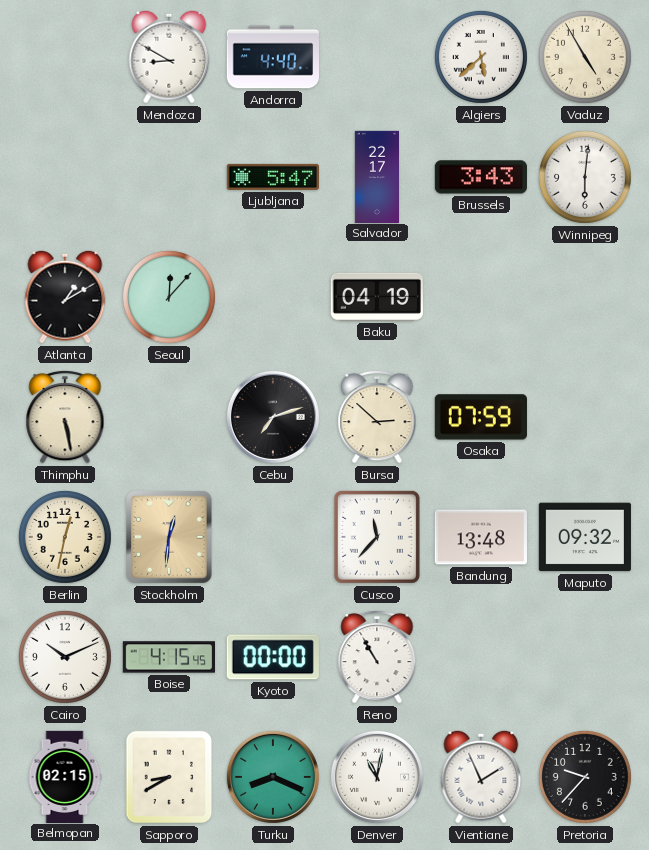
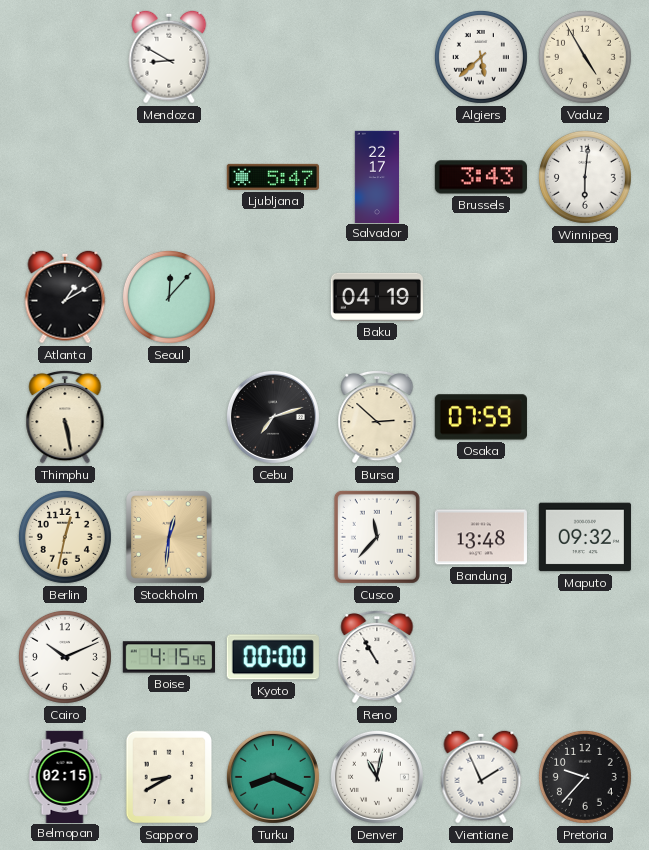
Andorra: 4:40 -> none
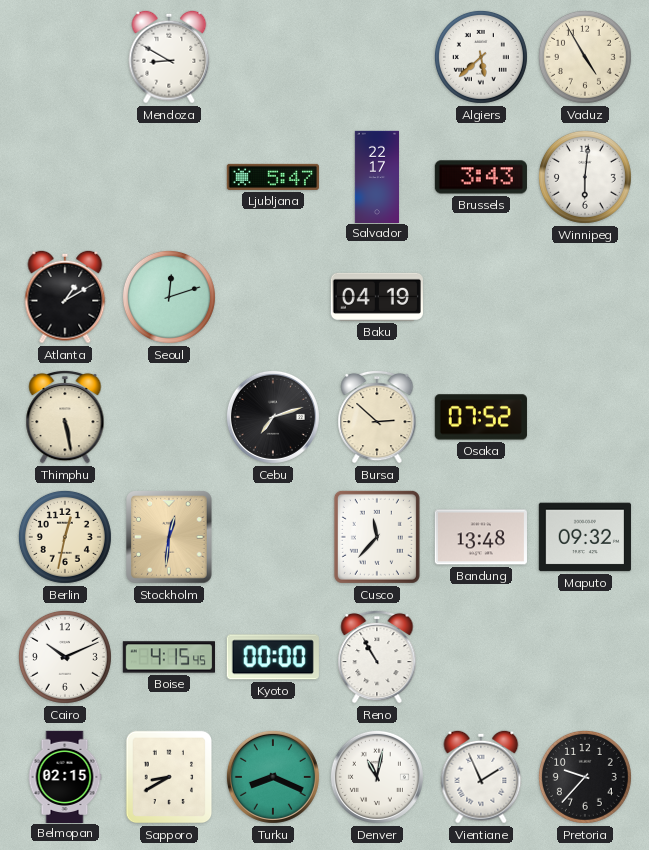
Seoul: 12:07 -> 12:12
Osaka: 07:59 -> 07:52
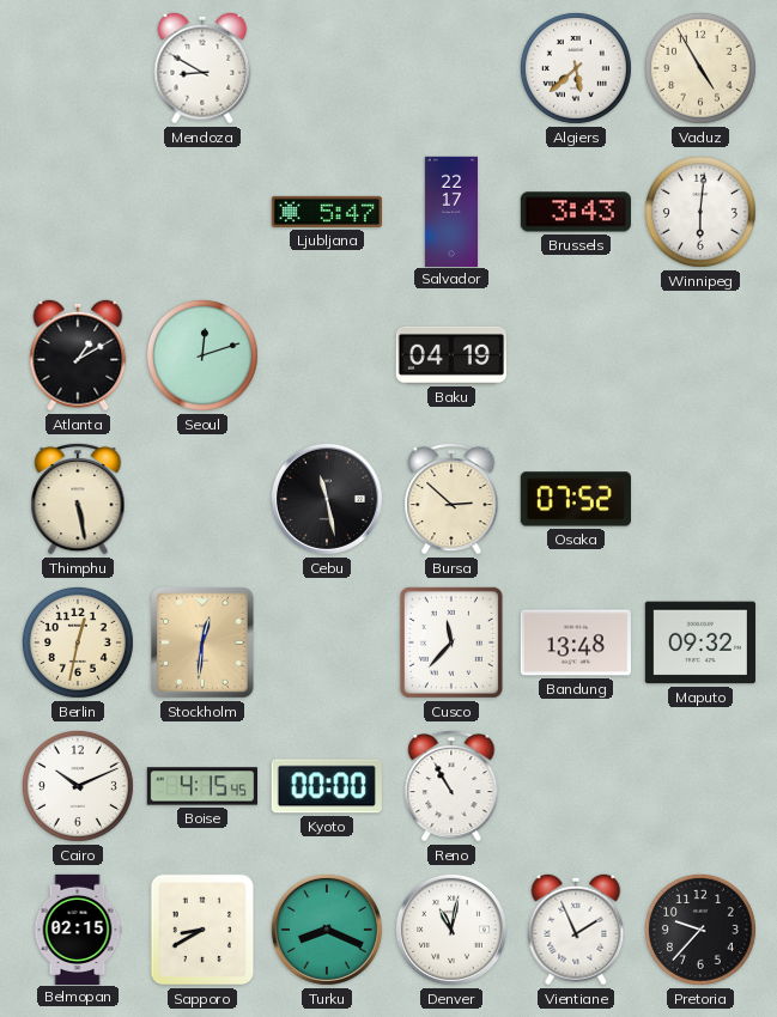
Cebu: 7:12 -> 11:28
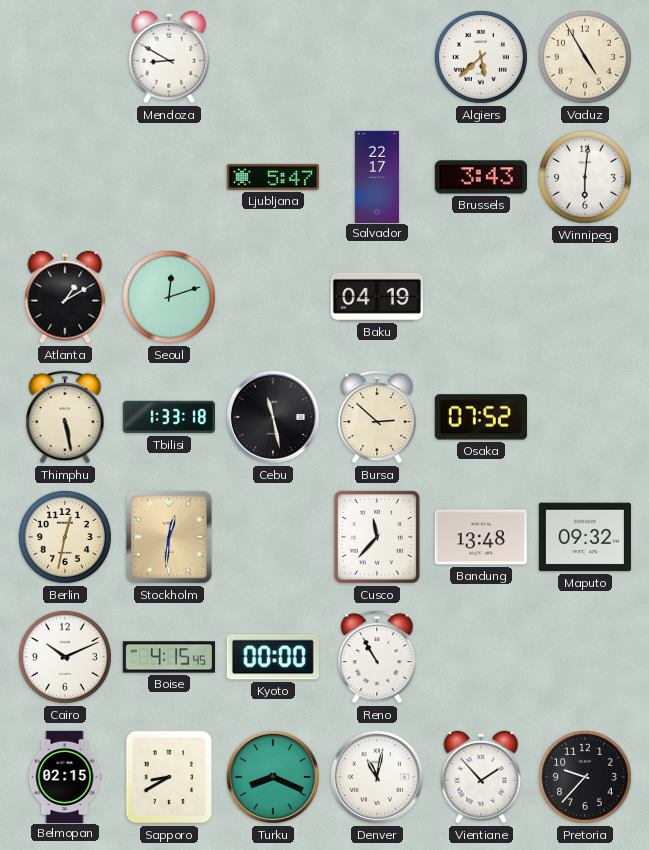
Tbilisi: none -> 1:33
Vientiane: 1:56 -> 1:53
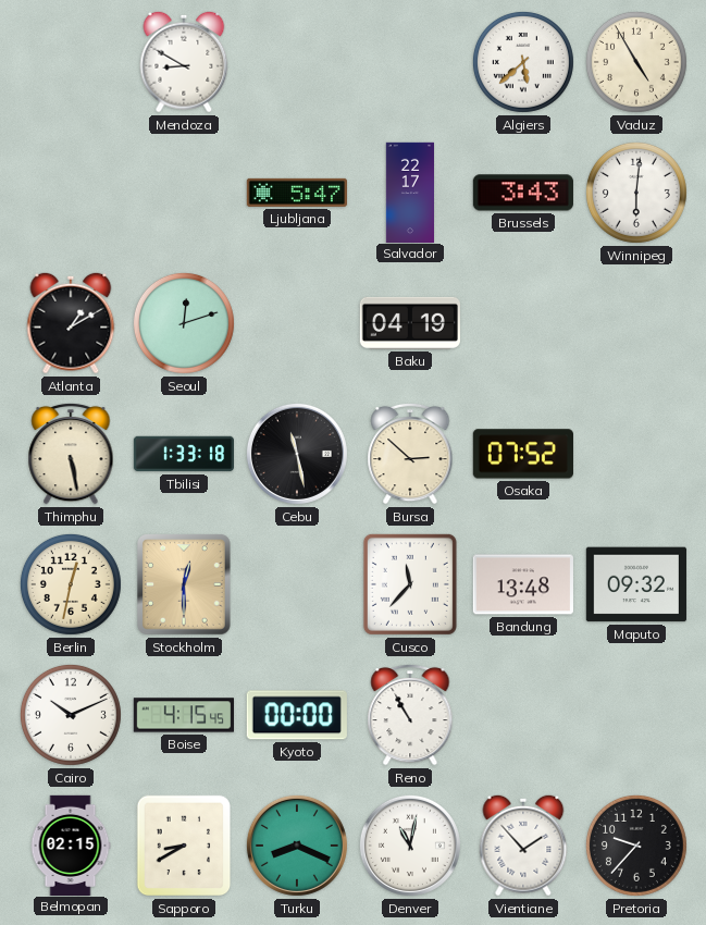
Stockholm: 12:31 -> 12:30
